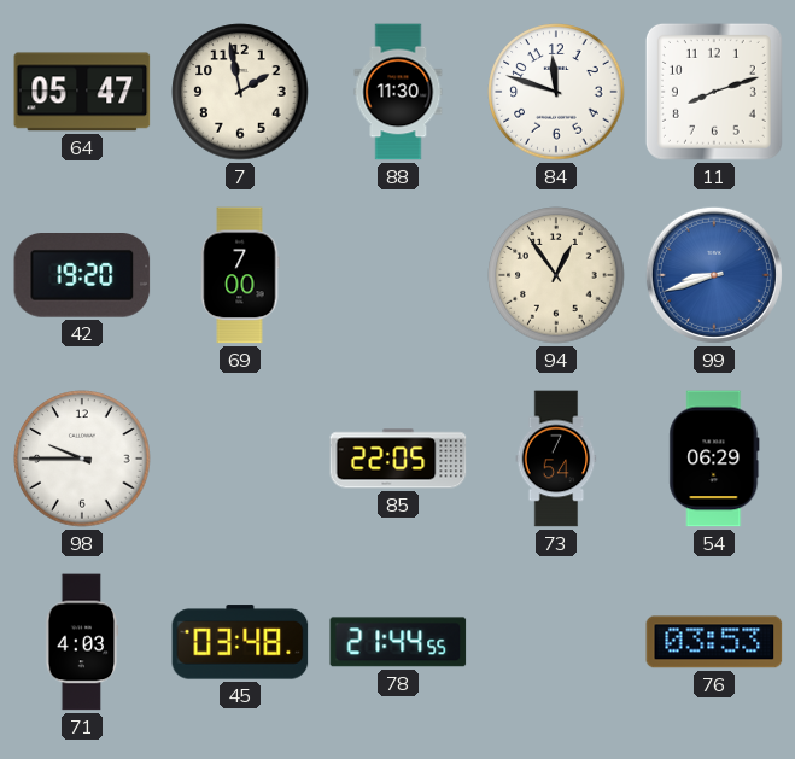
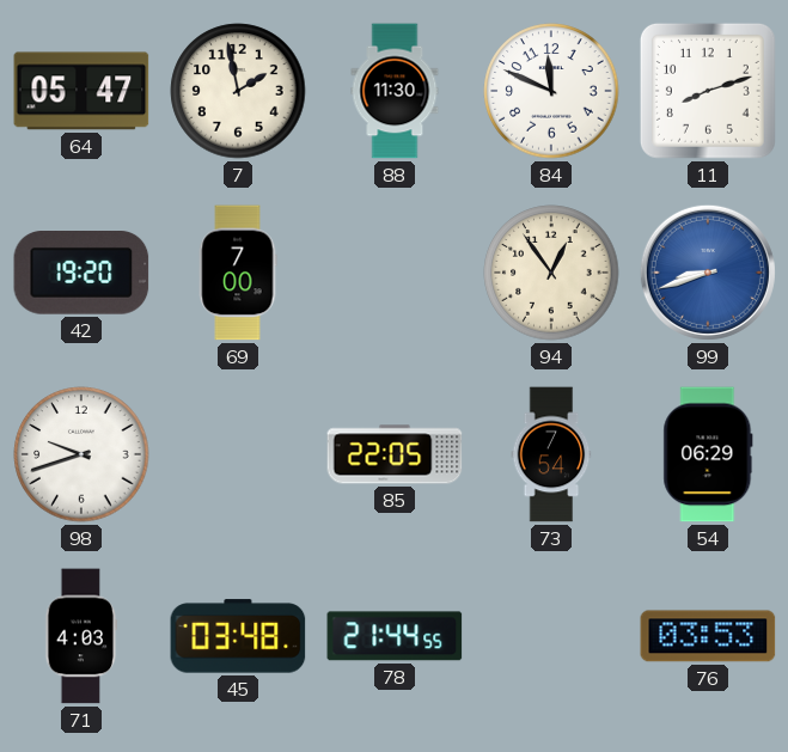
84: 11:48 -> 11:49
98: 9:45 -> 9:42
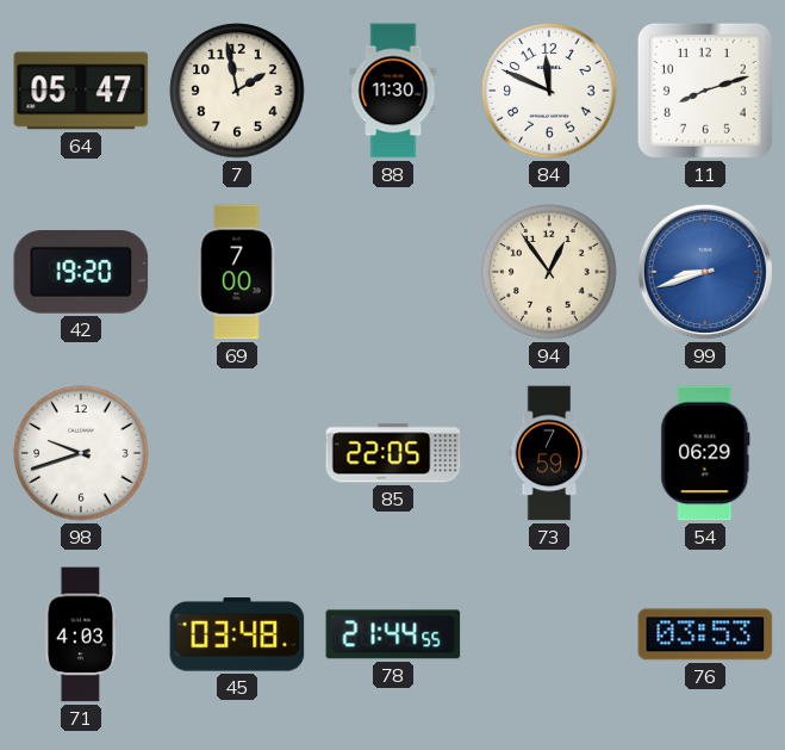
73: 7:54 -> 7:59
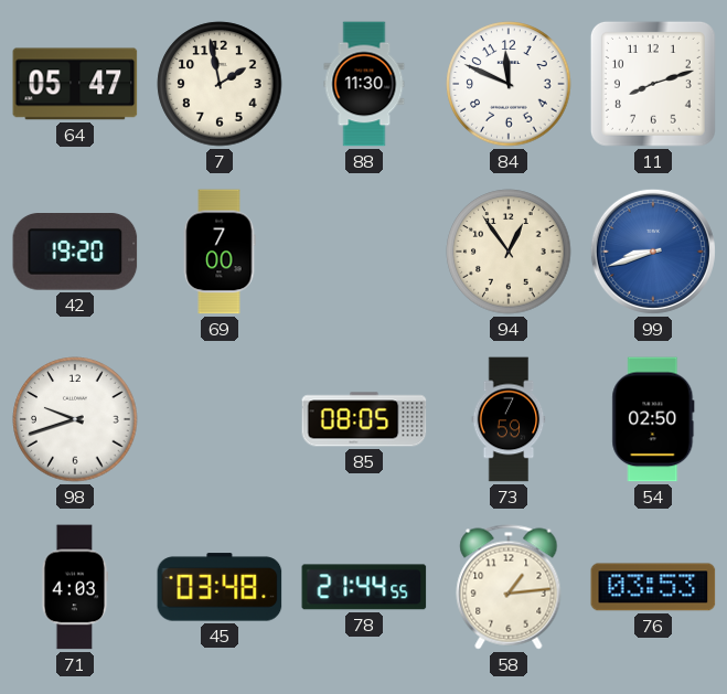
85: 22:05 -> 08:05
54: 06:29 -> 02:50
58: none -> 1:14
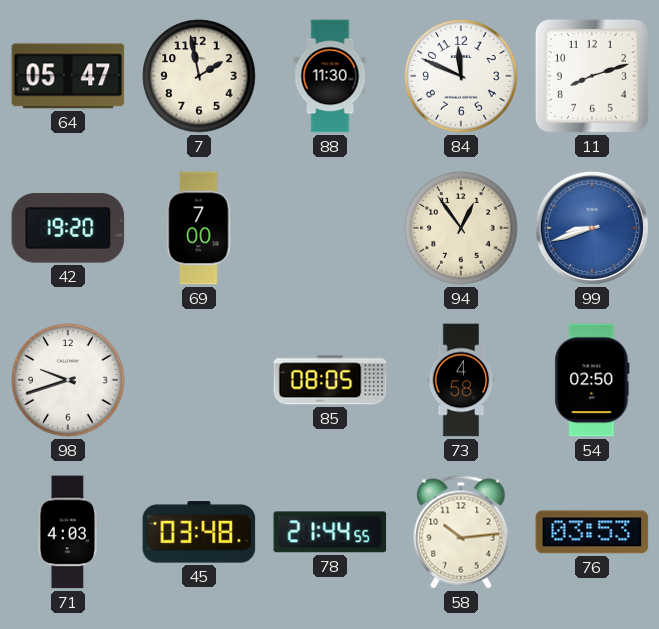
73: 7:59 -> 4:58
58: 1:14 -> 10:14
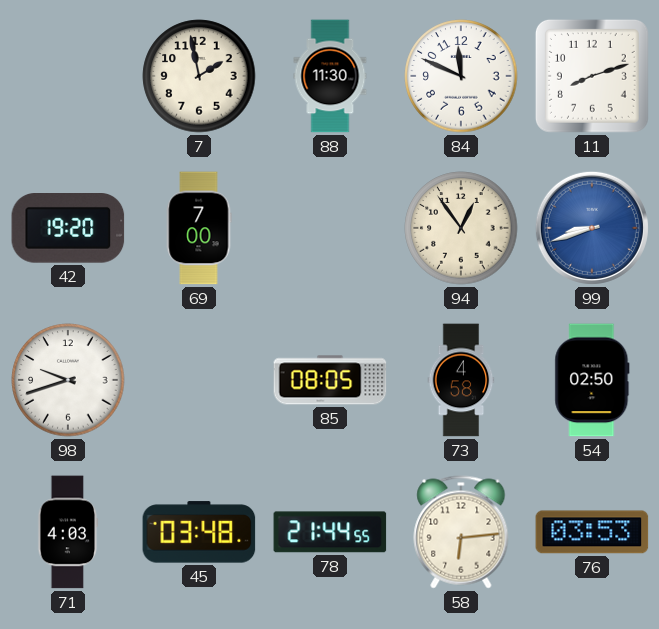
64: 05:47 -> none
58: 10:14 -> 6:14
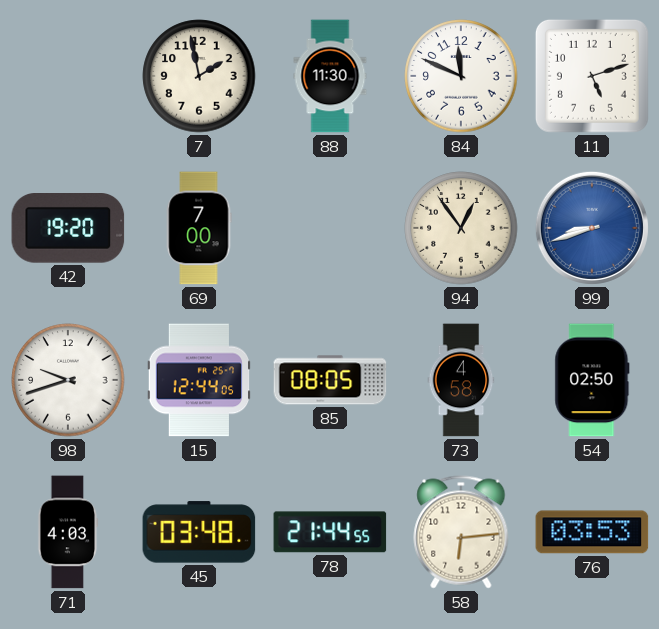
11: 8:12 -> 5:12
15: none -> 12:44
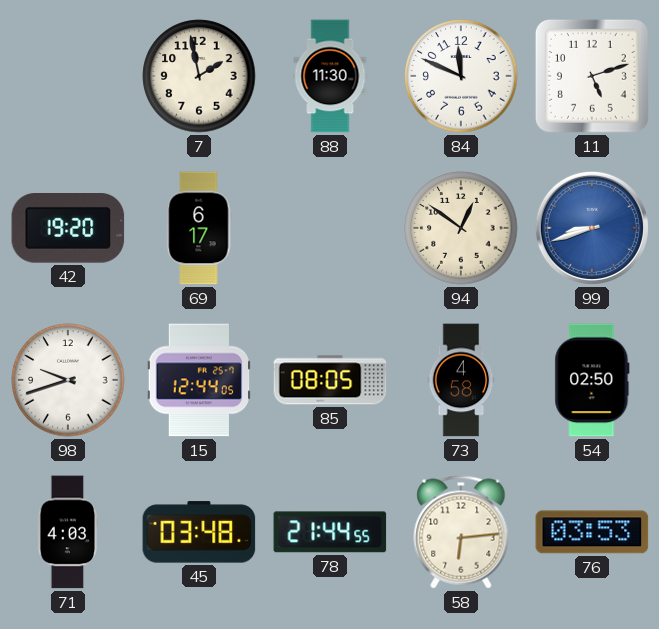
69: 7:00 -> 6:17
94: 12:54 -> 12:51
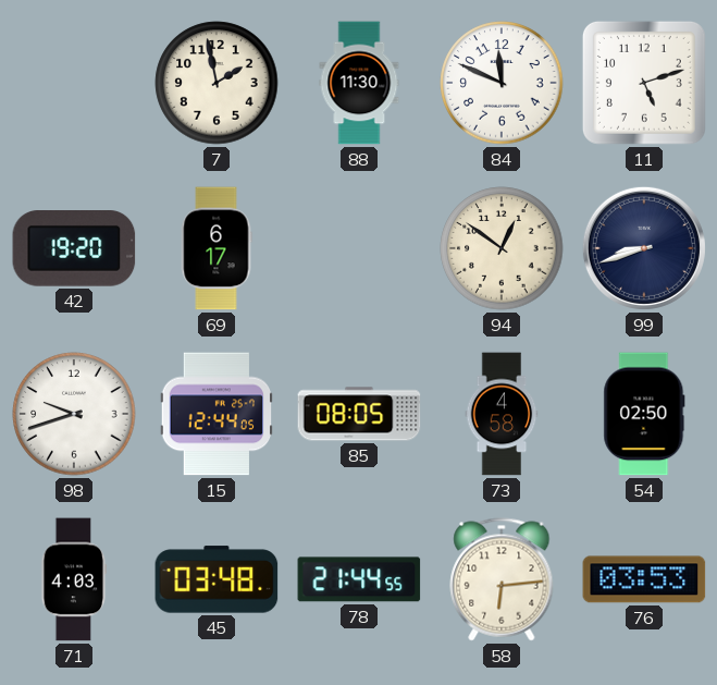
99 dial: blue -> navy
